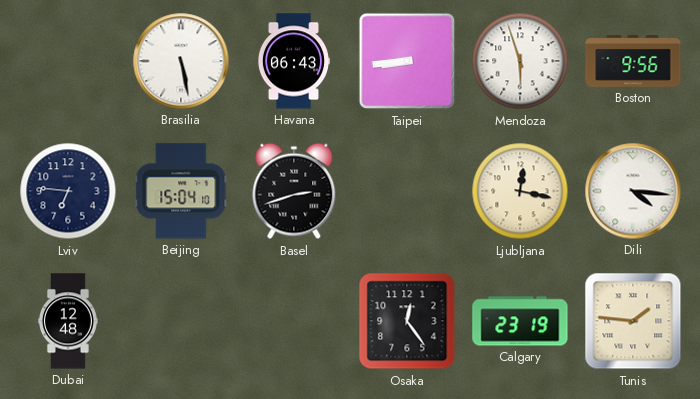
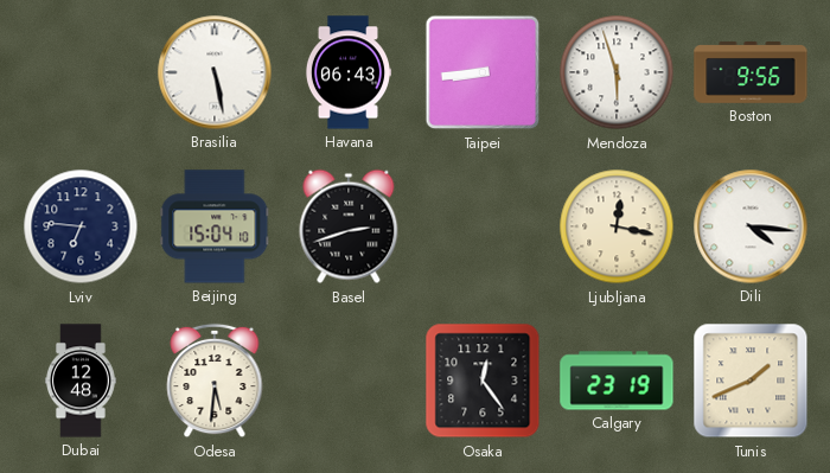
Odesa: none -> 5:31
Tunis: 1:46 -> 1:41
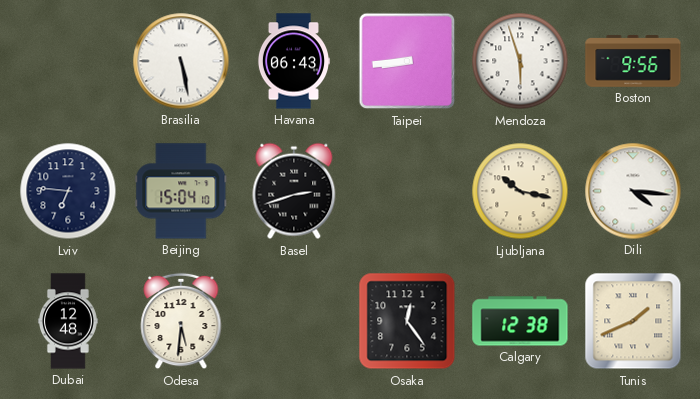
Ljubljana: 12:17 -> 10:17
Calgary: 23:19 -> 12:38
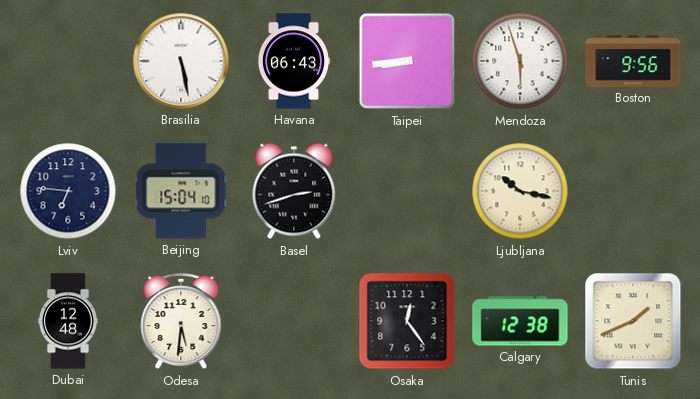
Dili: 4:16 -> none
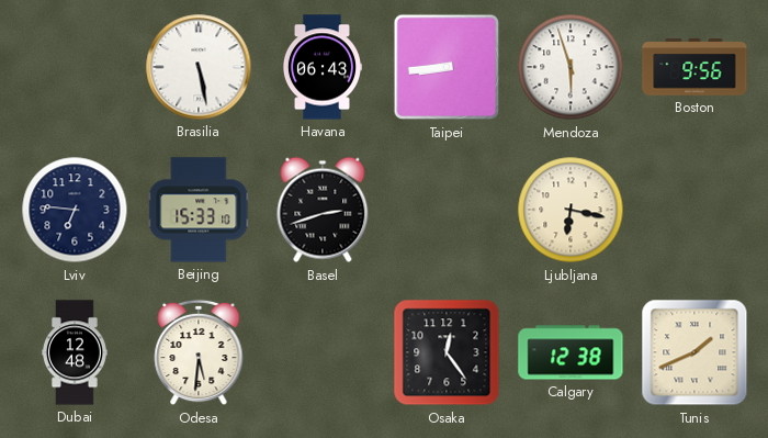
Beijing: 15:04 -> 15:33
Ljubljana: 10:17 -> 6:17
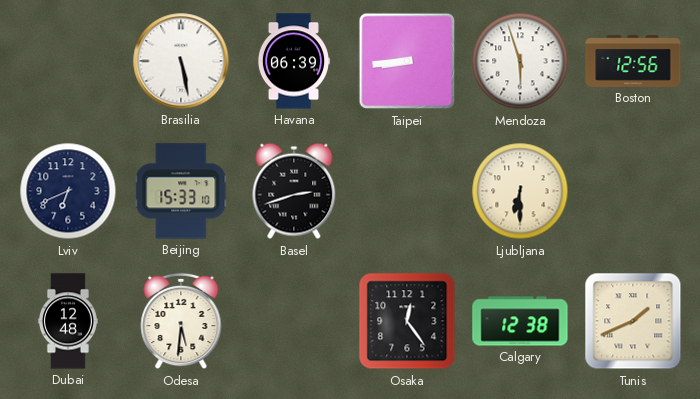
Havana: 06:43 -> 06:39
Boston: 9:56 -> 12:56
Lviv: 6:46 -> 6:41
Ljubljana: 6:17 -> 6:30
